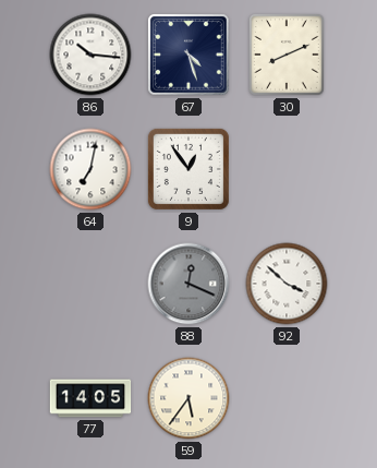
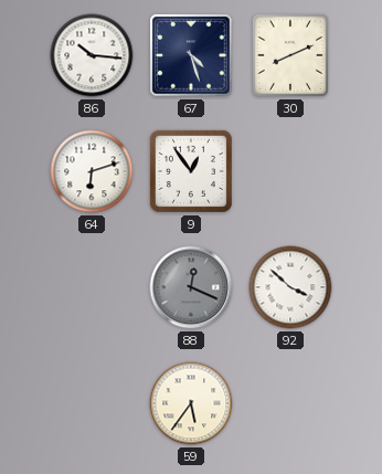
64: 7:02 -> 6:12
77: 14:05 -> none
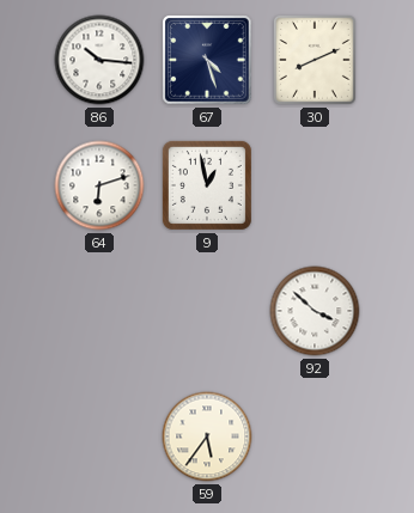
9: 12:54 -> 12:58
88: 12:19 -> none
